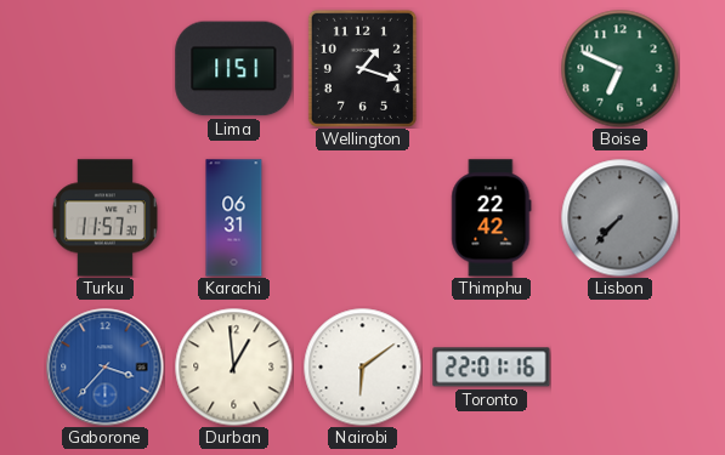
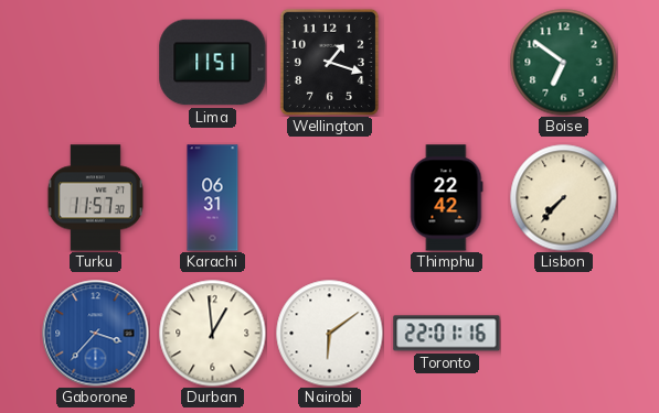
Boise: 6:49 -> 6:51
Lisbon dial: grey -> cream
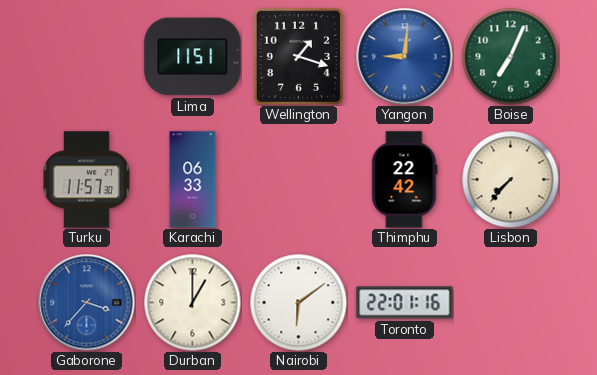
Yangon: none -> 9:01
Boise: 6:51 -> 7:04
Karachi: 06:31 -> 06:33
Durban: 12:59 -> 1:00
